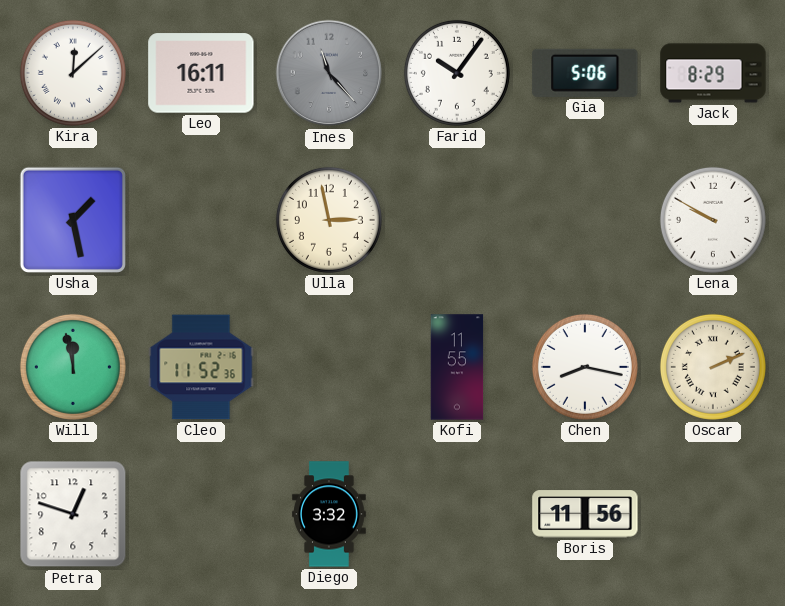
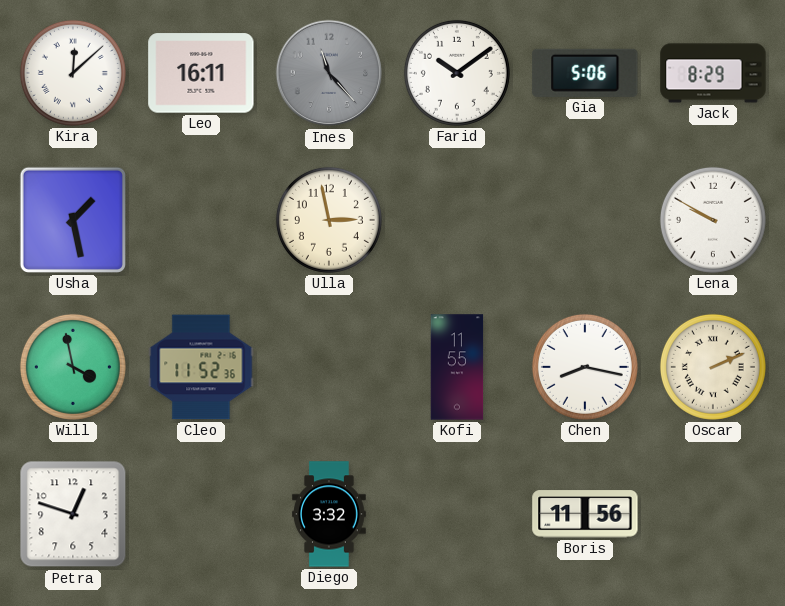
Farid: 10:06 -> 10:09
Will: 11:58 -> 3:58
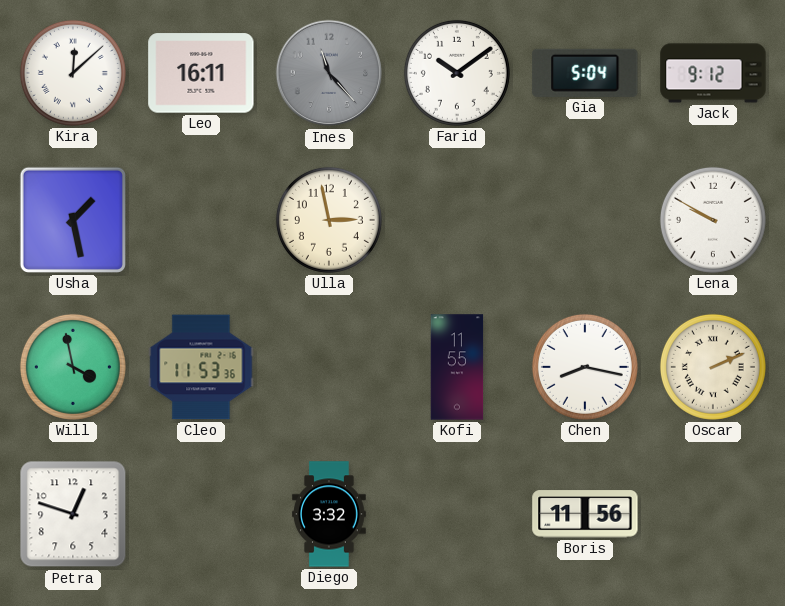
Gia: 5:06 -> 5:04
Jack: 8:29 -> 9:12
Cleo: 11:52 -> 11:53
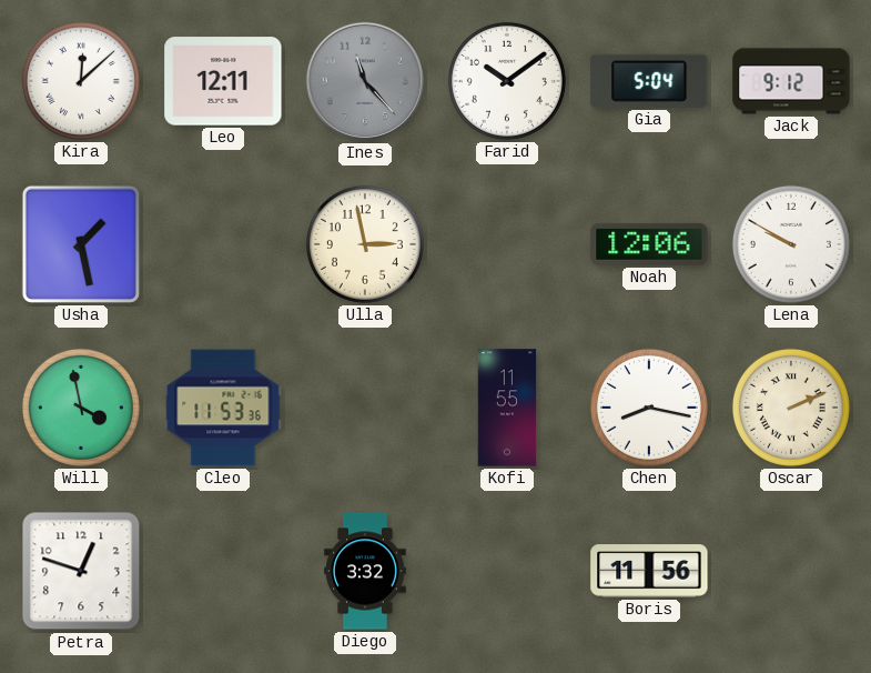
Leo: 16:11 -> 12:11
Noah: none -> 12:06
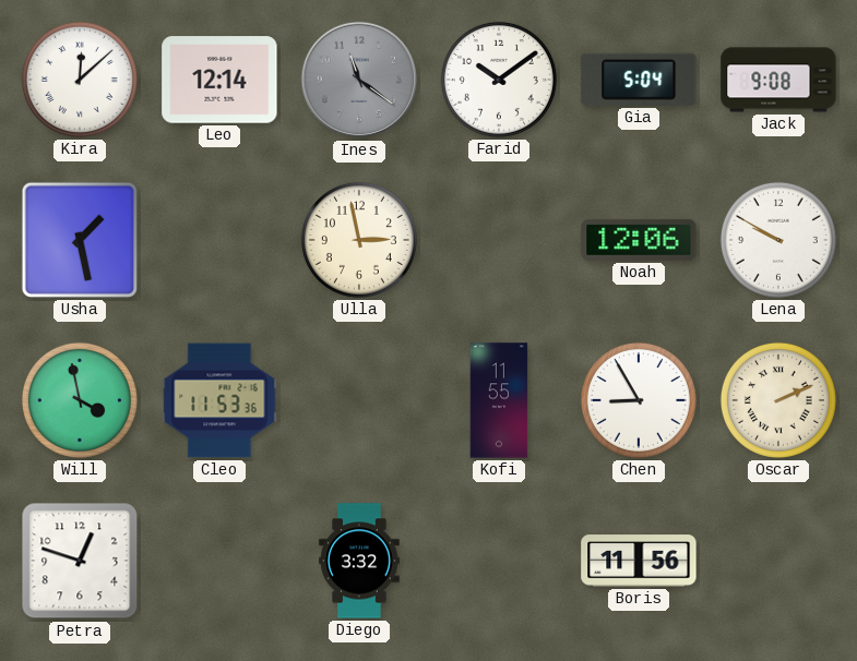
Leo: 12:11 -> 12:14
Ines: 11:23 -> 11:21
Jack: 9:12 -> 9:08
Chen: 8:17 -> 8:55
